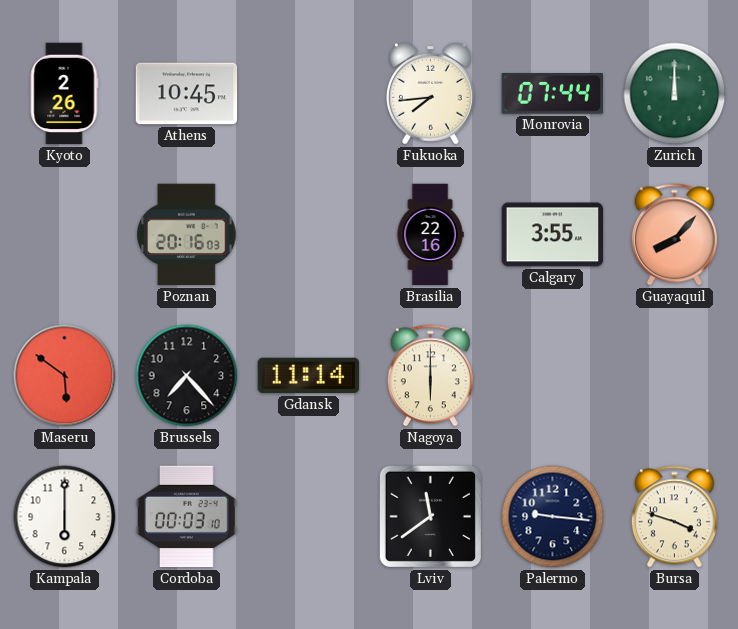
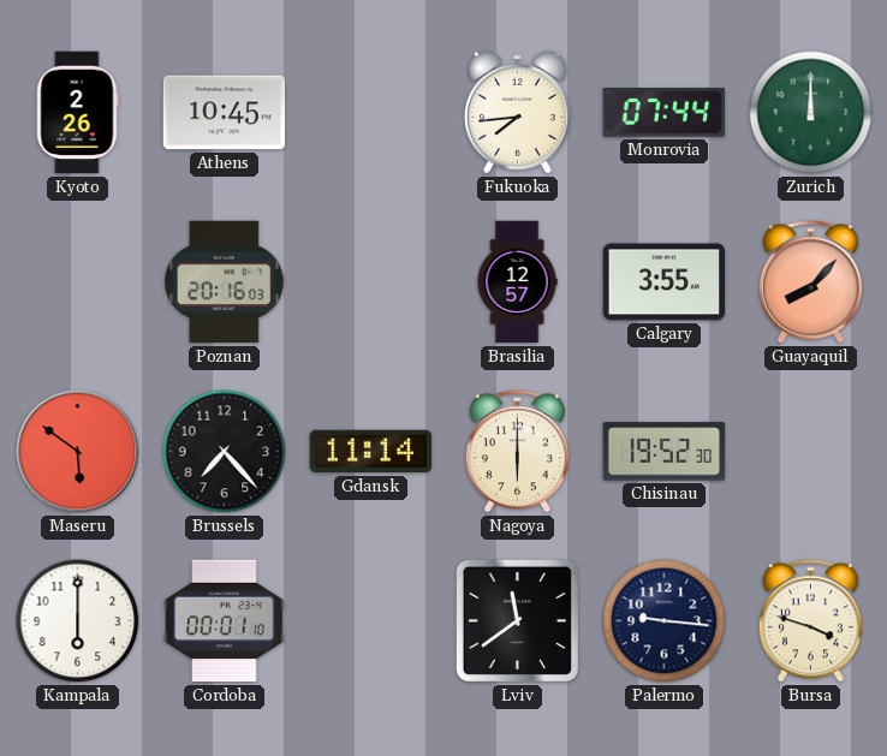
Brasilia: 22:16 -> 12:57
Chisinau: none -> 19:52
Cordoba: 00:03 -> 00:01
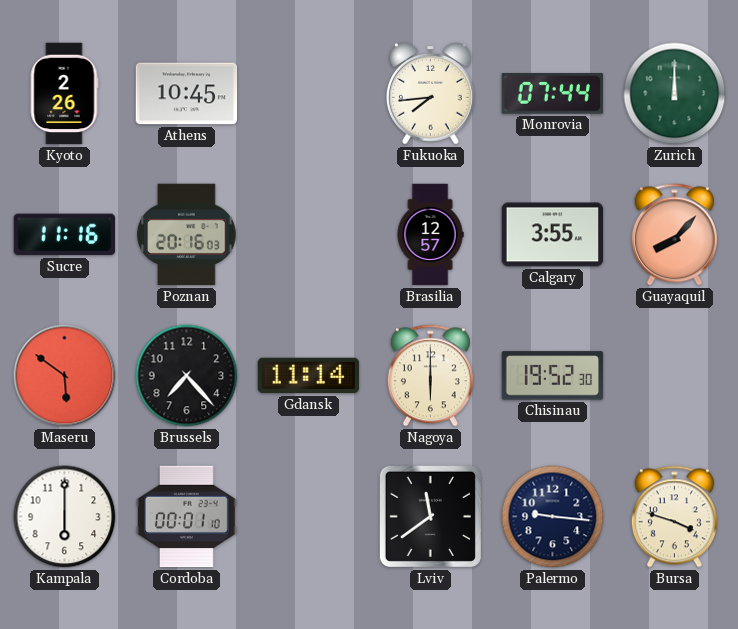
Sucre: none -> 11:16
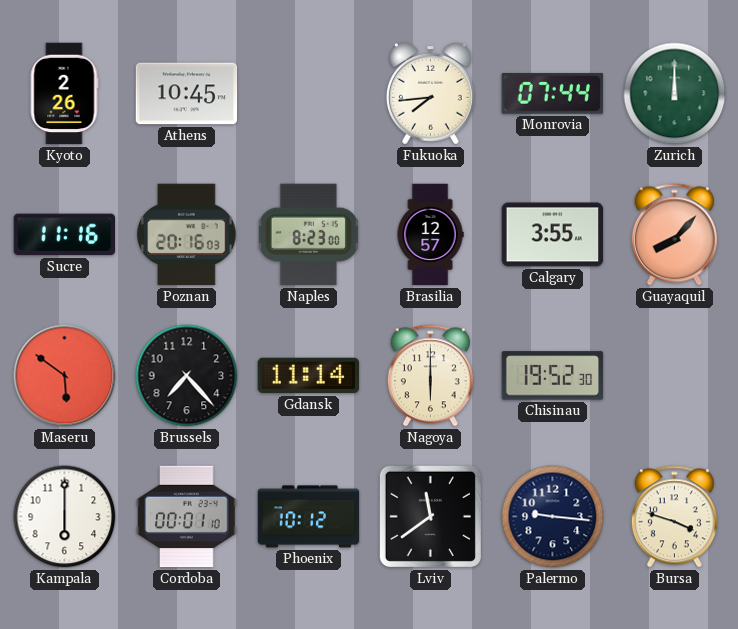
Naples: none -> 8:23
Phoenix: none -> 10:12
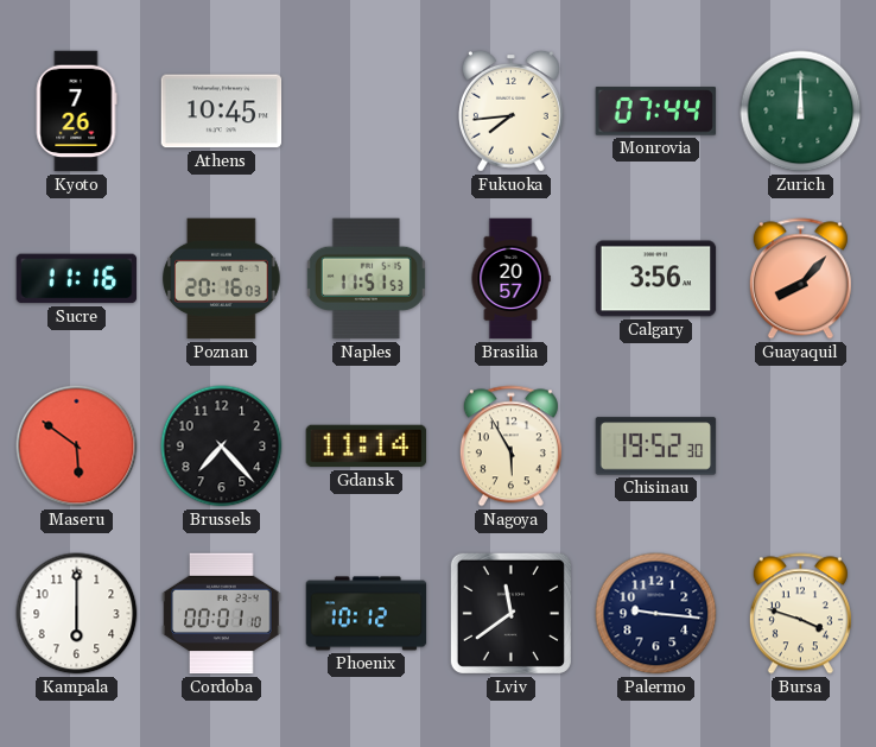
Kyoto: 2:26 -> 7:26
Naples: 8:23 -> 11:51
Brasilia: 12:57 -> 20:57
Calgary: 3:55 -> 3:56
Nagoya: 6:00 -> 5:55
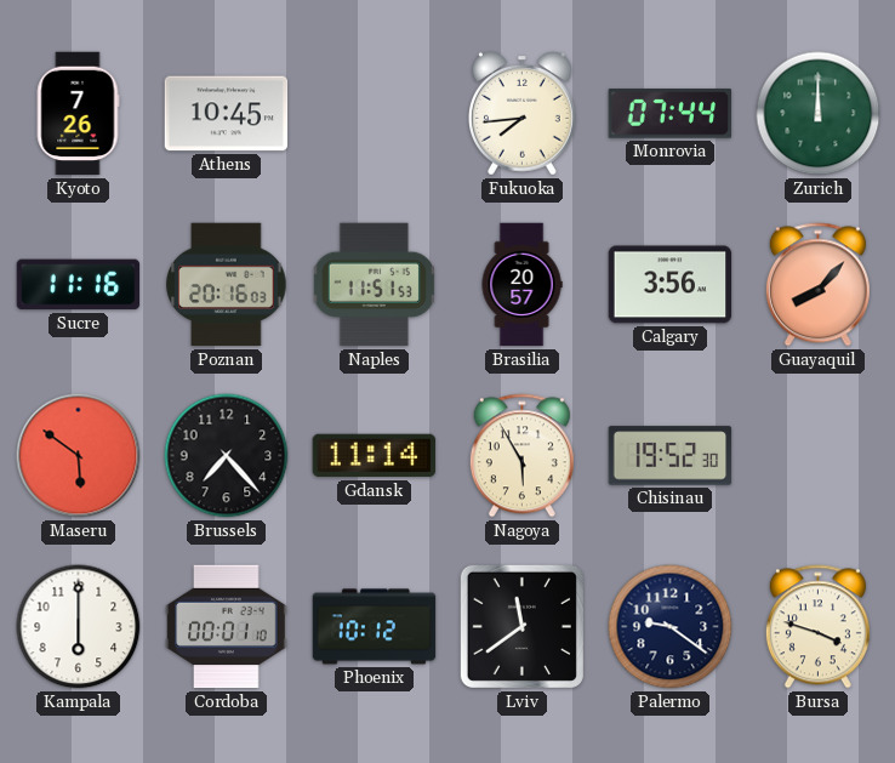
Palermo: 9:16 -> 9:21
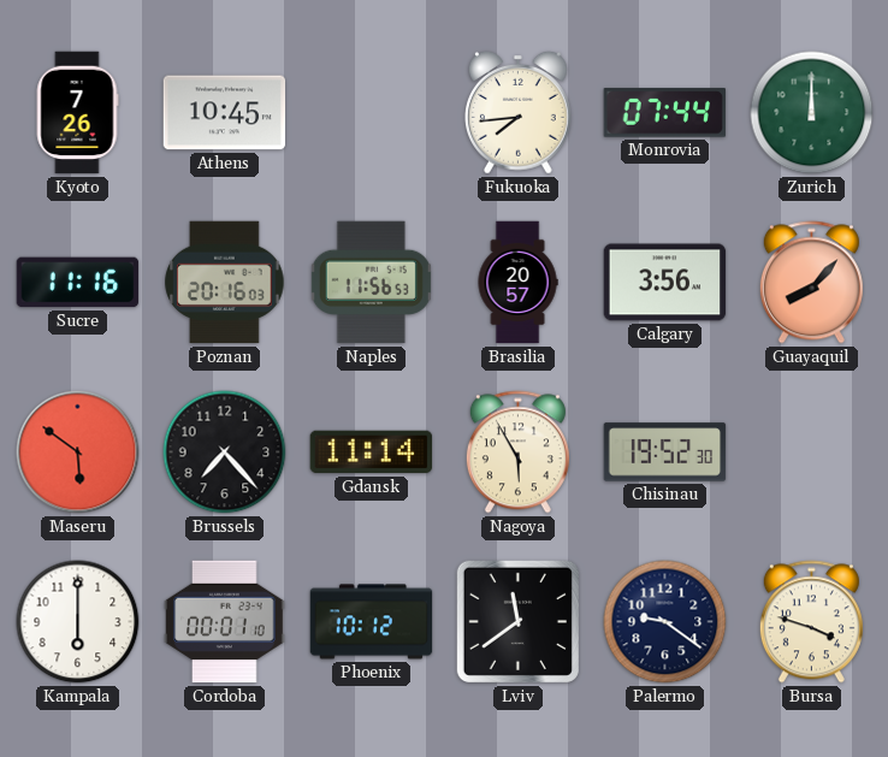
Naples: 11:51 -> 11:56
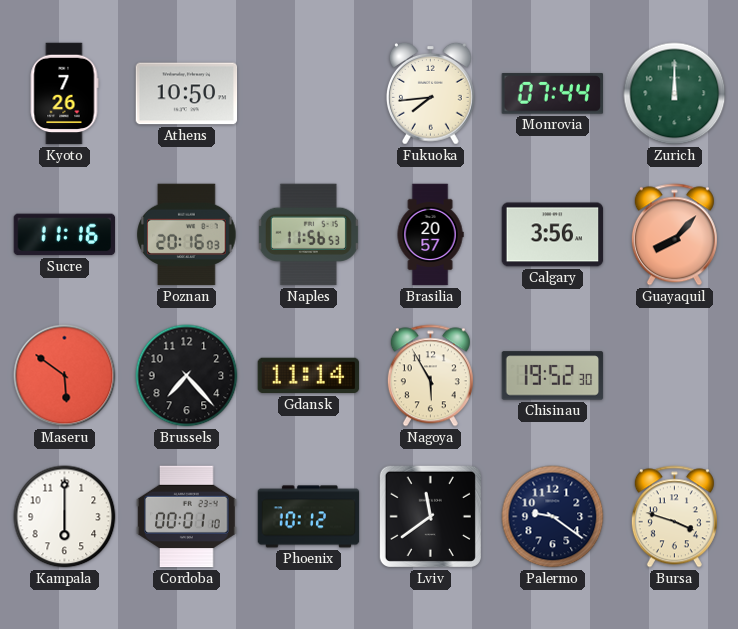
Athens: 10:45 -> 10:50
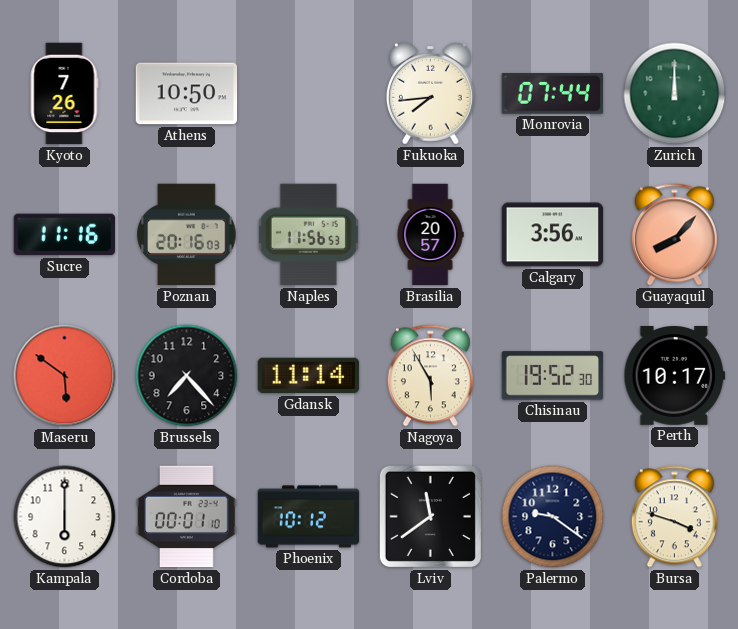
Perth: none -> 10:17
